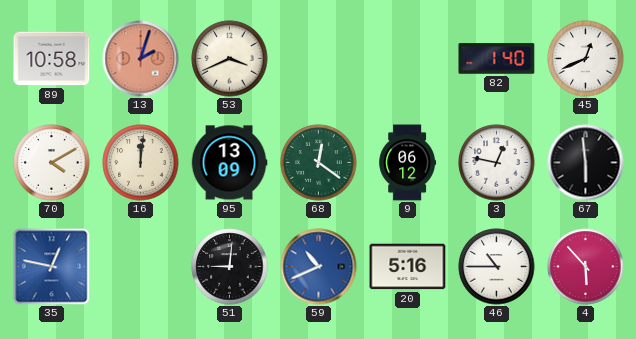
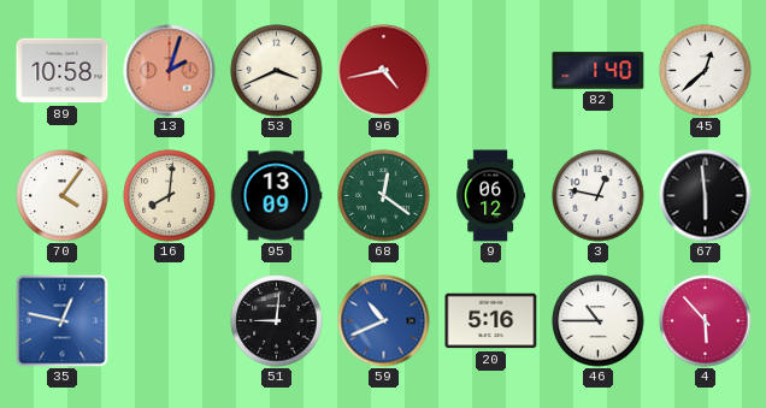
96: none -> 4:43
45: 12:41 -> 12:38
70: 4:10 -> 4:06
16: 12:01 -> 8:01
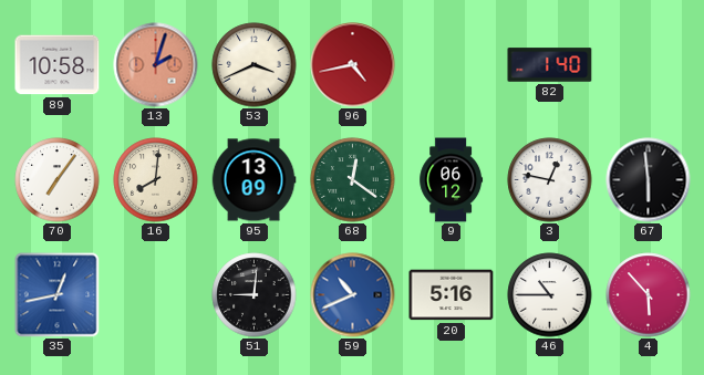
45: 12:38 -> none
70: 4:06 -> 7:06
35: 12:47 -> 12:43
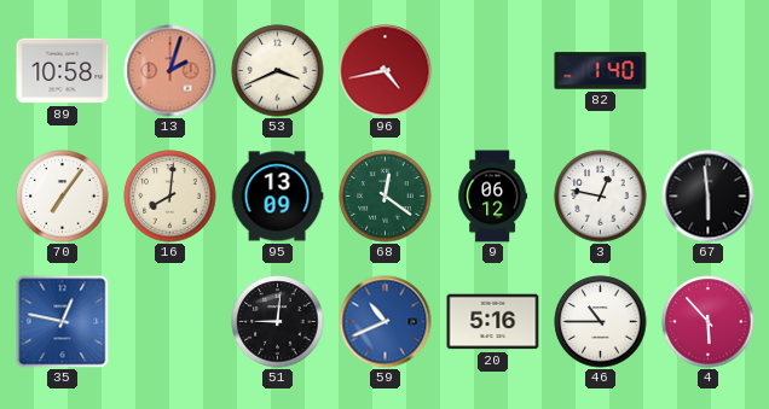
35: 12:43 -> 12:47
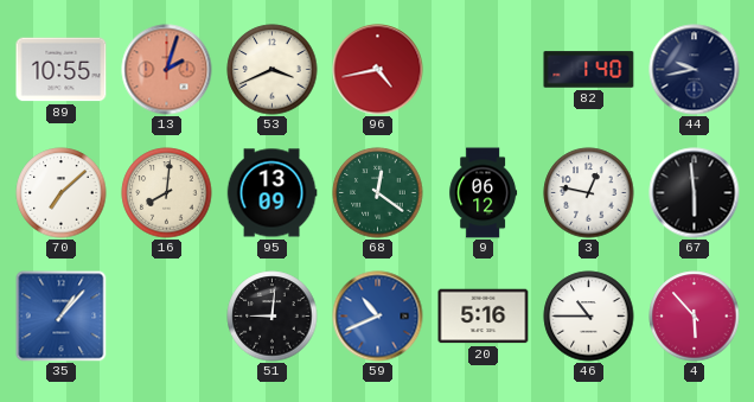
89: 10:58 -> 10:55
44: none -> 9:43
70: 7:06 -> 7:08
35: 12:47 -> 1:07
